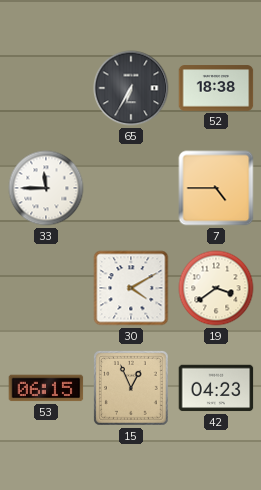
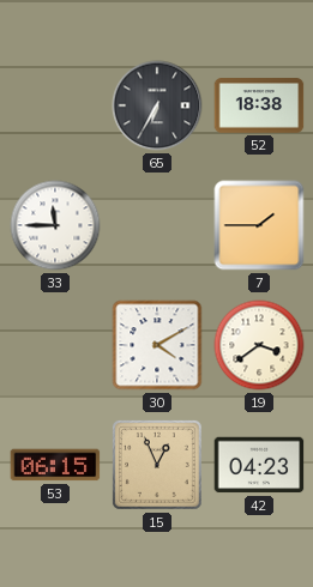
7: 4:45 -> 1:45
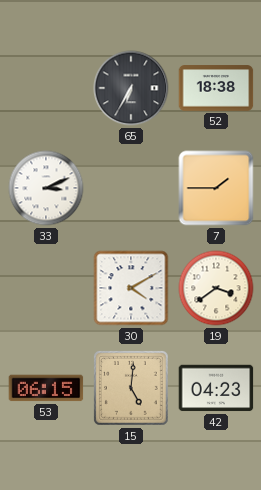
33: 11:45 -> 3:11
15: 12:56 -> 5:01
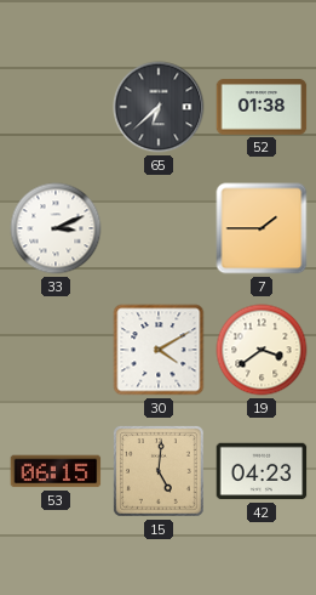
65: 6:35 -> 6:38
52: 18:38 -> 01:38
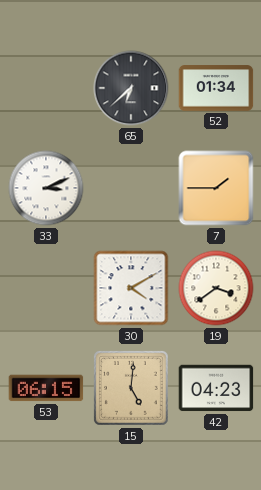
52: 01:38 -> 01:34
